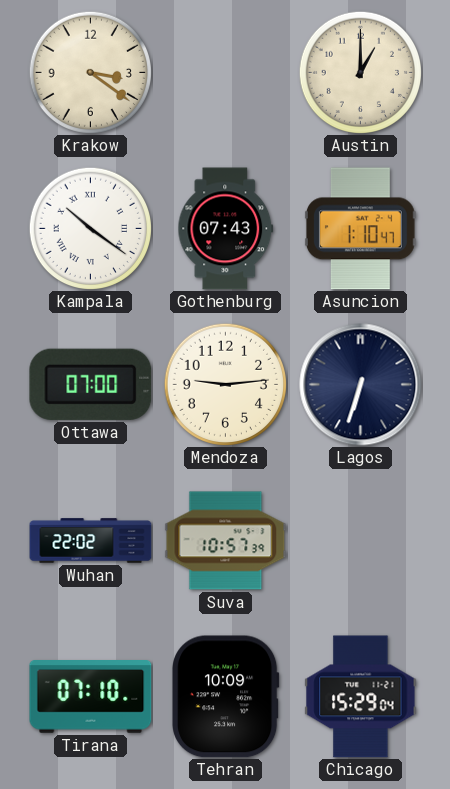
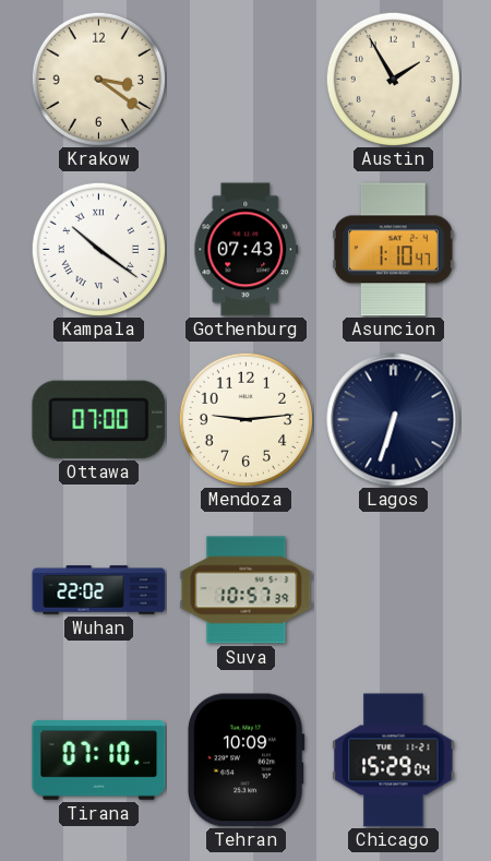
Austin: 1:00 -> 1:55
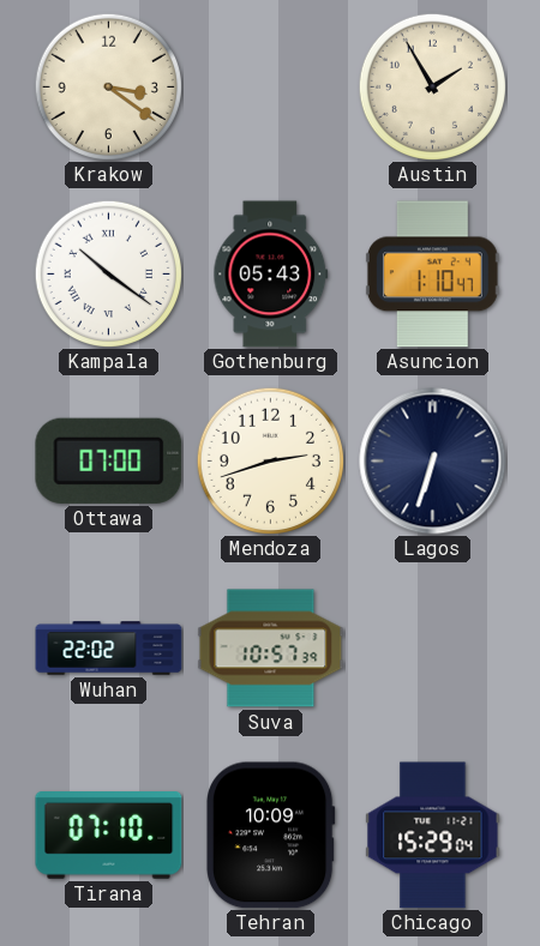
Gothenburg: 07:43 -> 05:43
Mendoza: 9:14 -> 2:42
